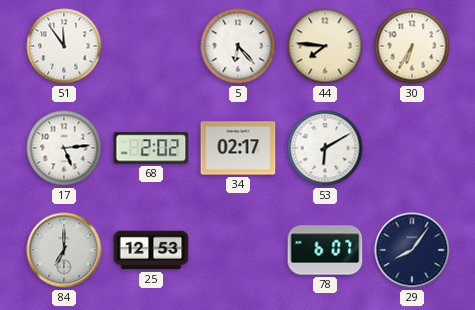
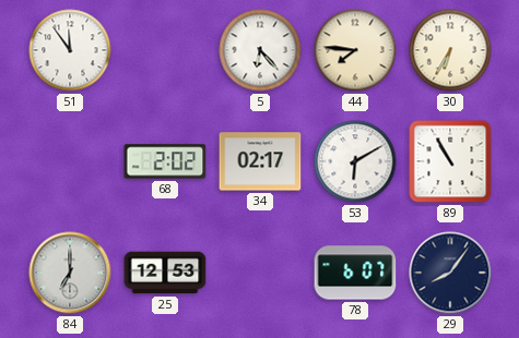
17: 5:14 -> none
89: none -> 10:55
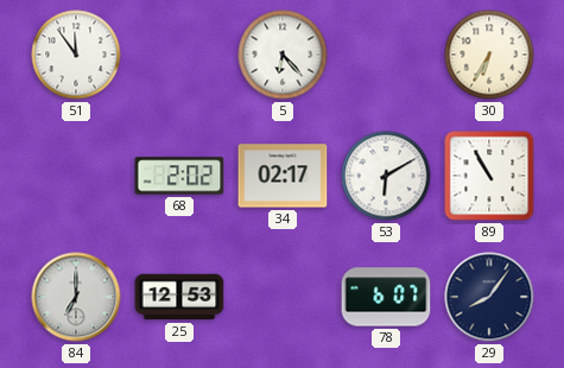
44: 7:46 -> none
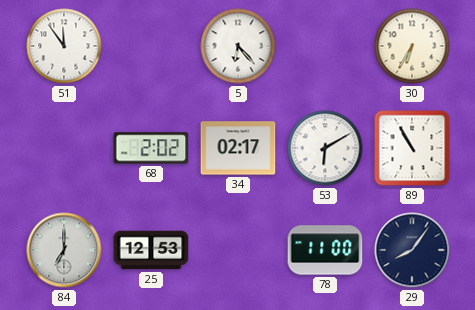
78: 6:07 -> 11:00
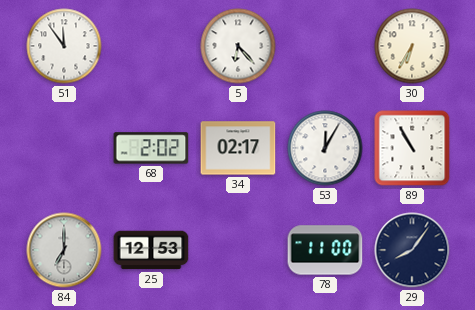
53: 6:10 -> 12:05
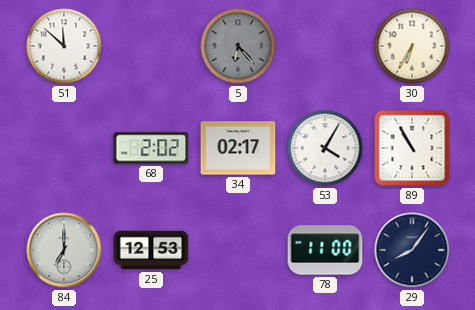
51: 11:54 -> 11:52
5 dial: white -> grey
53: 12:05 -> 4:05
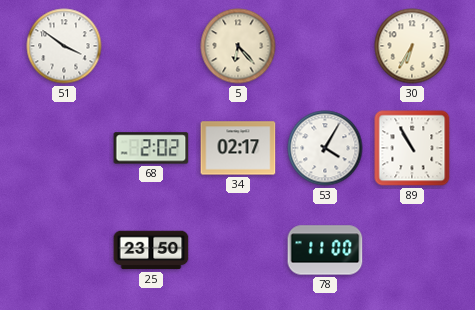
51: 11:52 -> 3:51
5 dial: grey -> cream
84: 7:00 -> none
25: 12:53 -> 23:50
29: 8:06 -> none
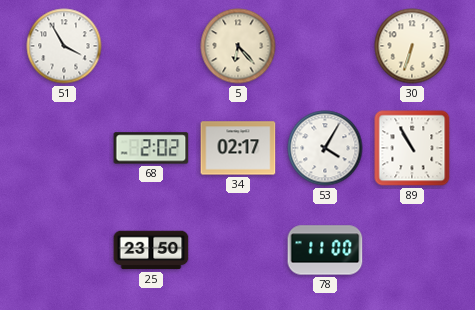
51: 3:51 -> 3:55
30: 6:35 -> 6:33
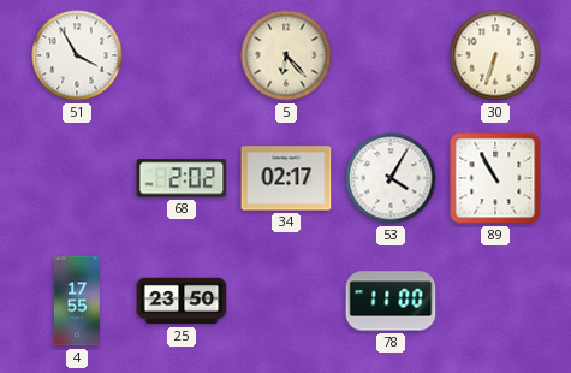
4: none -> 17:55
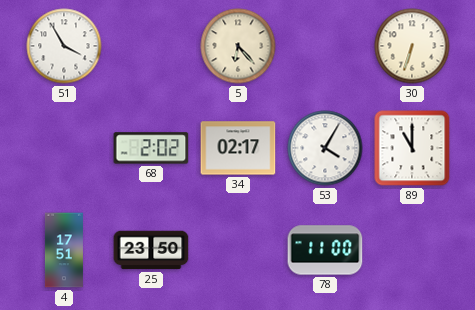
89: 10:55 -> 11:00
4: 17:55 -> 17:51
